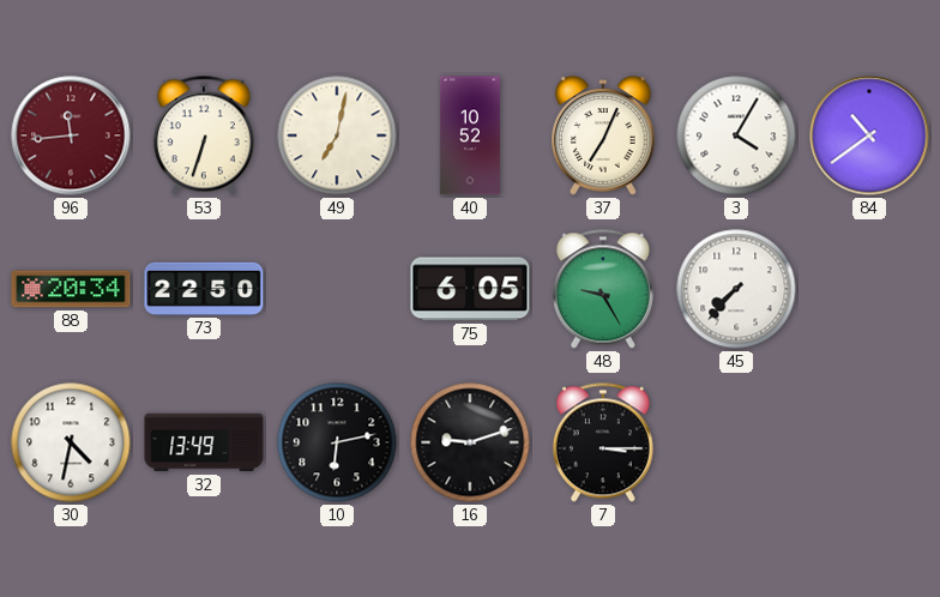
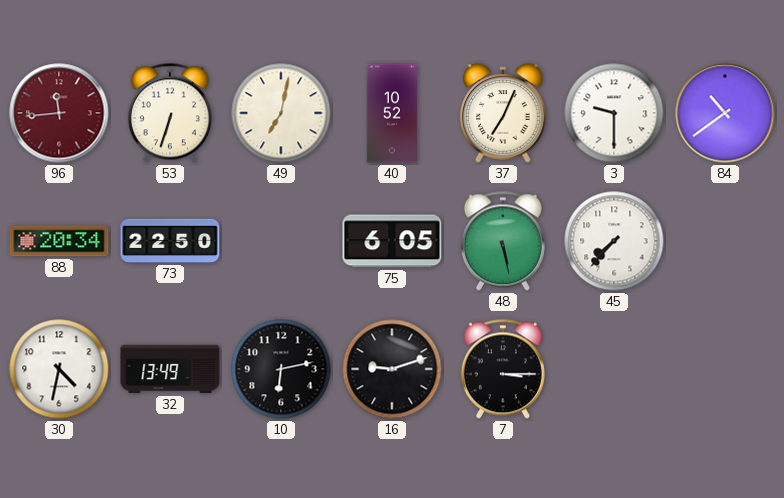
3: 4:05 -> 9:30
48: 9:25 -> 5:28
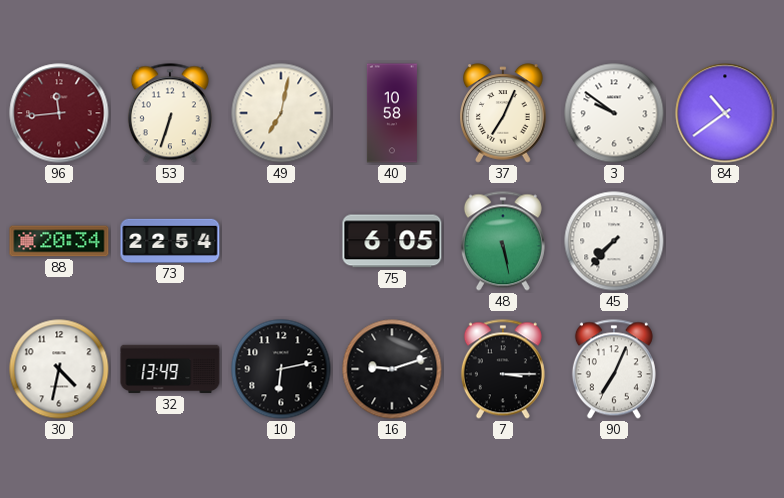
40: 10:52 -> 10:58
3: 9:30 -> 9:51
73: 22:50 -> 22:54
90: none -> 7:04
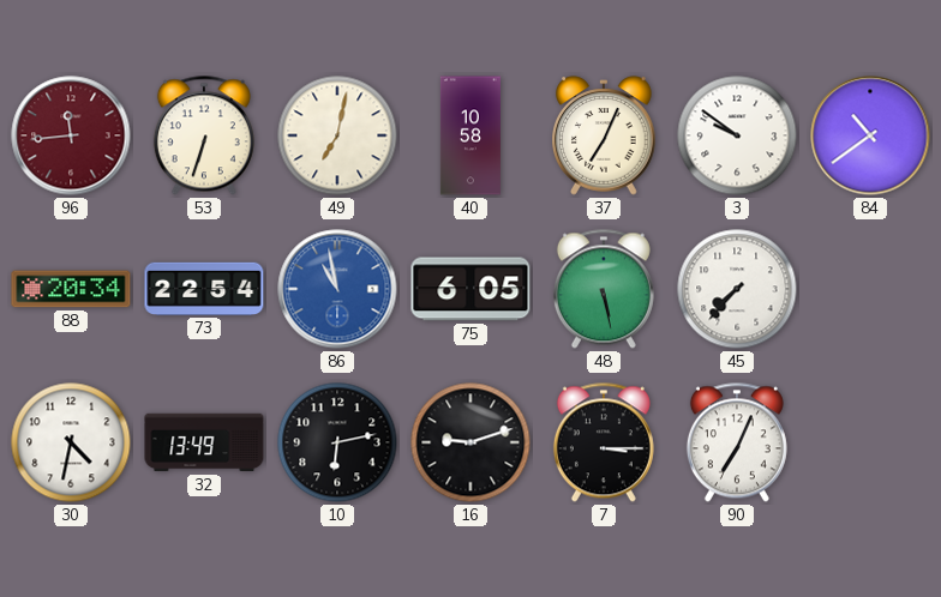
86: none -> 10:58
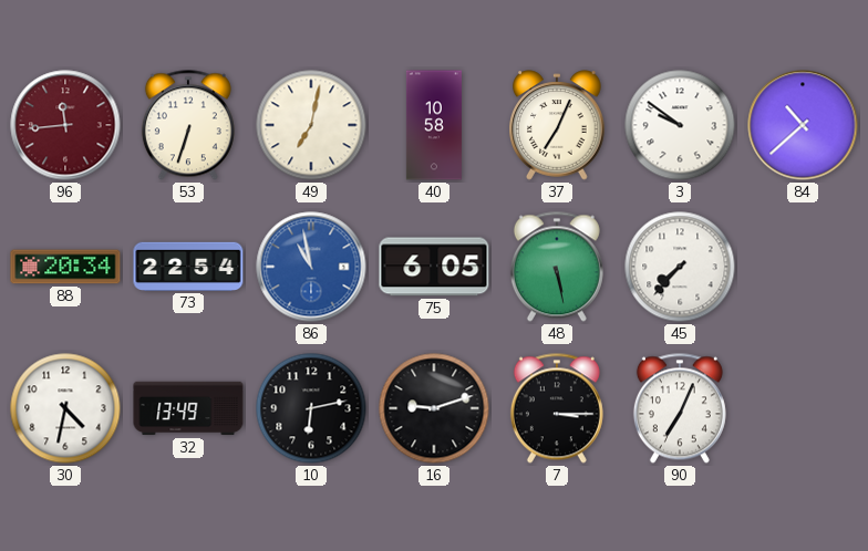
84: 10:39 -> 10:38
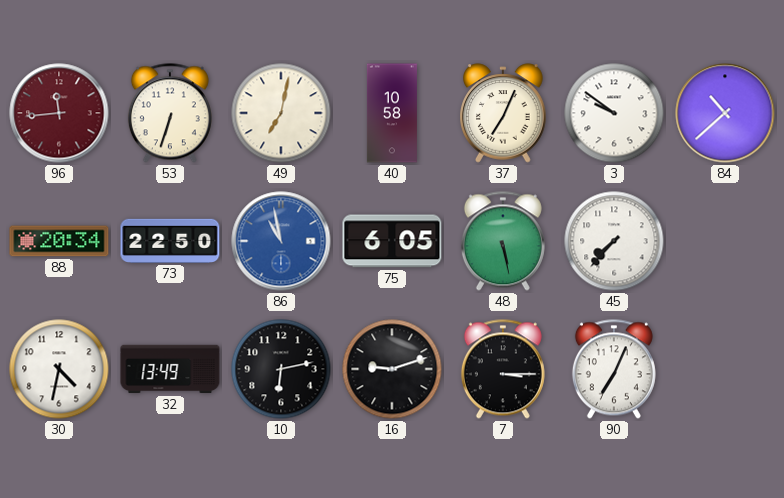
73: 22:54 -> 22:50
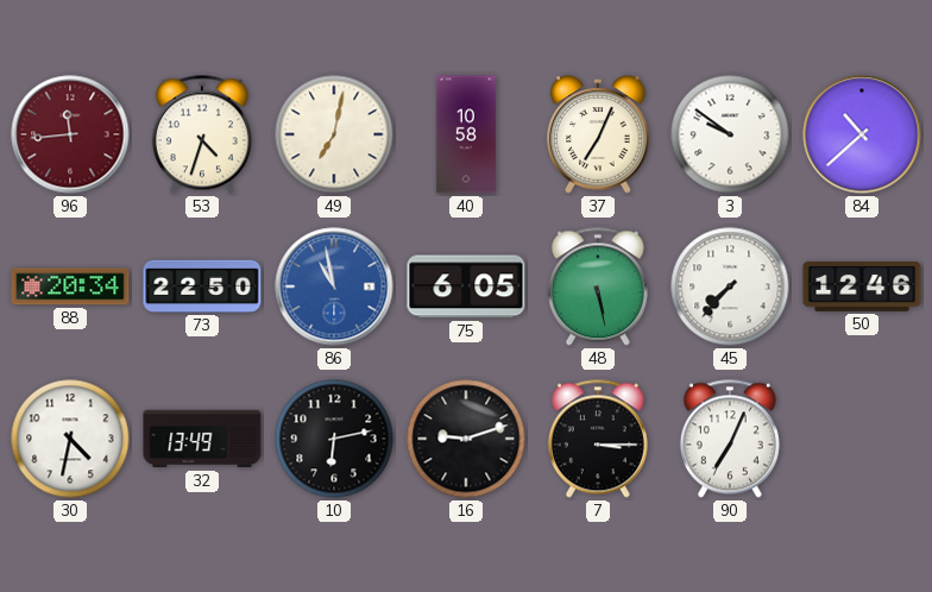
53: 6:33 -> 4:33
50: none -> 12:46
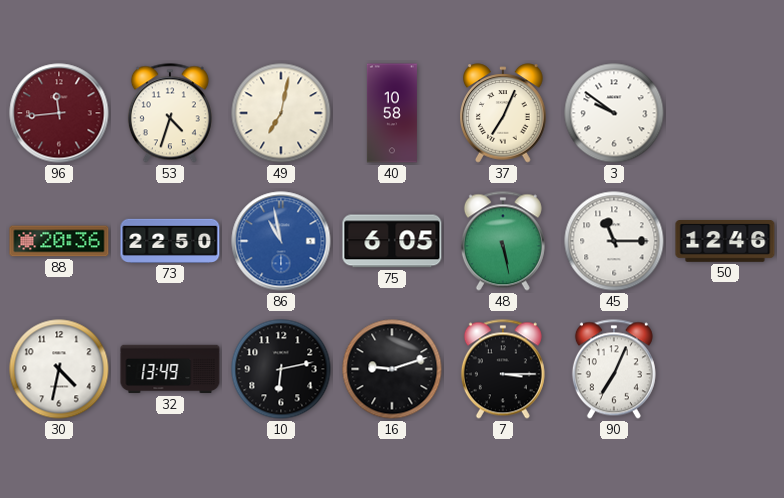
84: 10:38 -> none
88: 20:34 -> 20:36
45: 7:37 -> 11:15
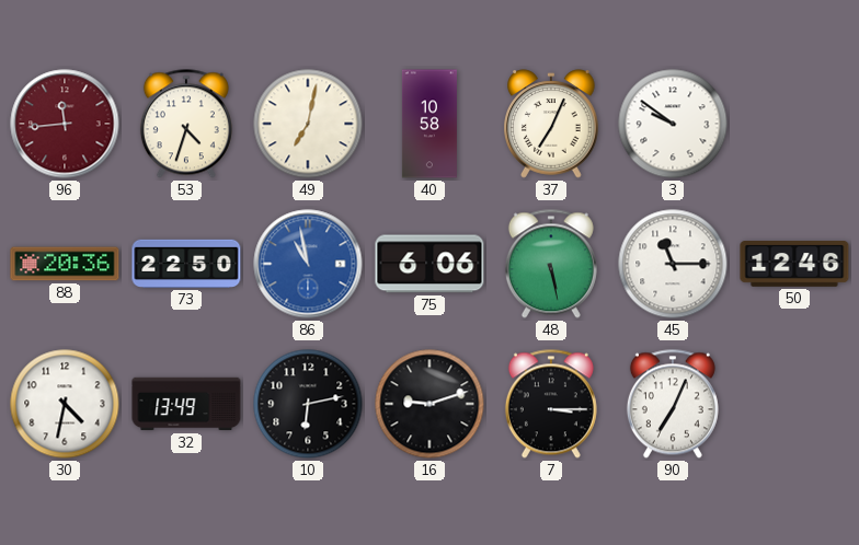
75: 6:05 -> 6:06
